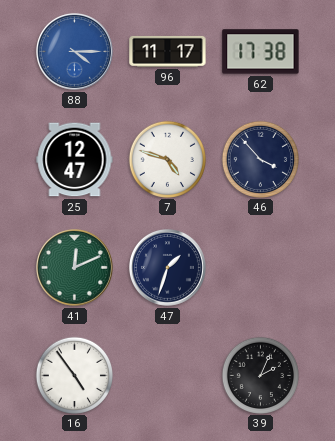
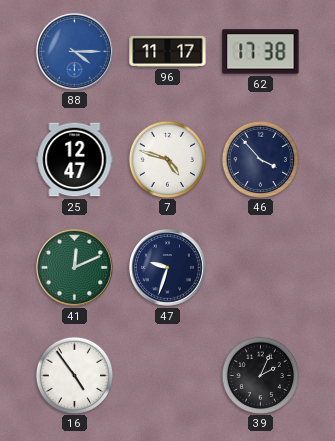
47: 1:33 -> 9:33
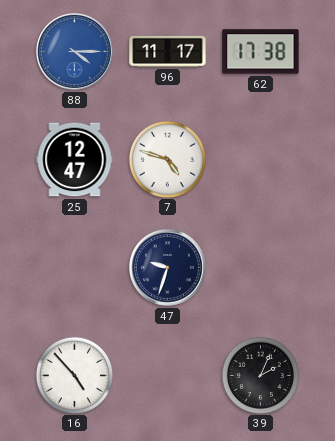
46: 3:53 -> none
41: 12:11 -> none
16: 4:54 -> 4:53
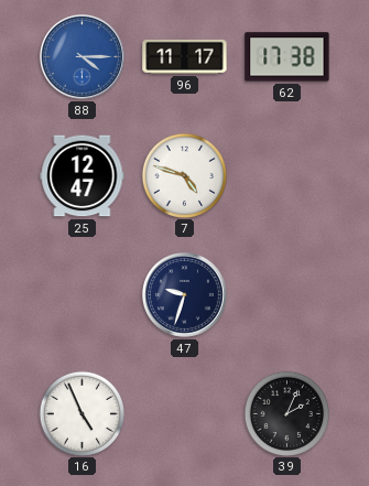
16: 4:53 -> 4:56
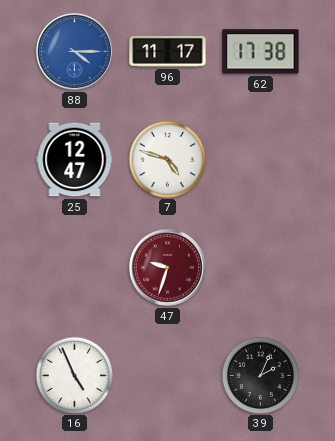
47 dial: navy -> burgundy
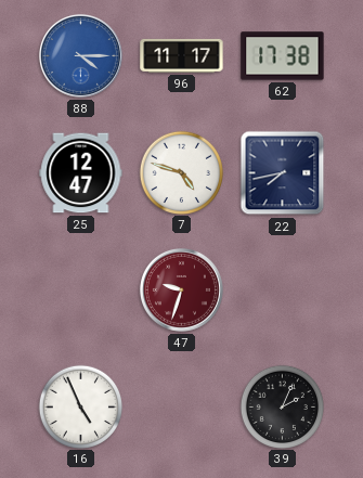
22: none -> 7:43
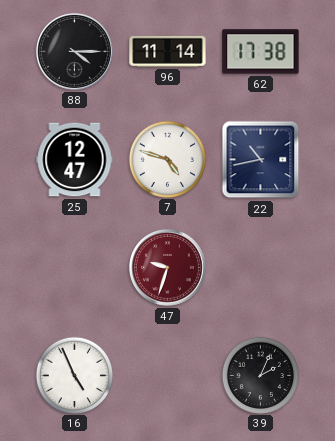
88 dial: blue -> black
96: 11:17 -> 11:14
22: 7:43 -> 10:43
